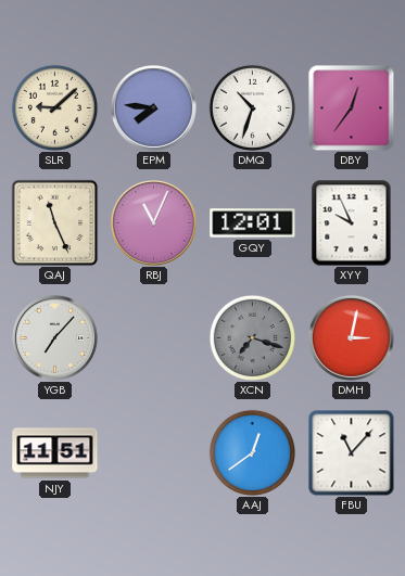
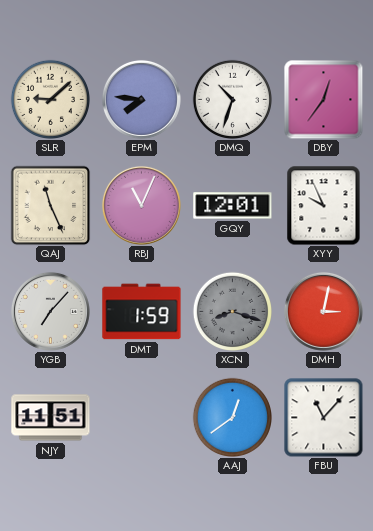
DMT: none -> 1:59
XCN: 7:18 -> 8:18
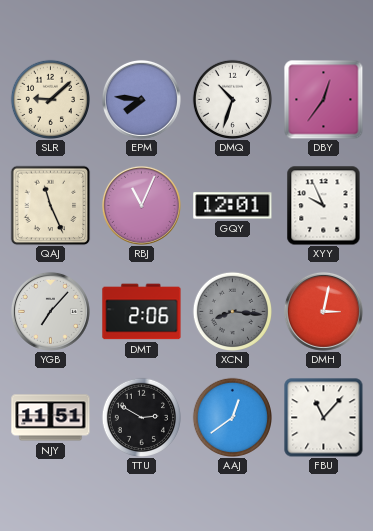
DMT: 1:59 -> 2:06
XCN: 8:18 -> 8:16
TTU: none -> 2:50
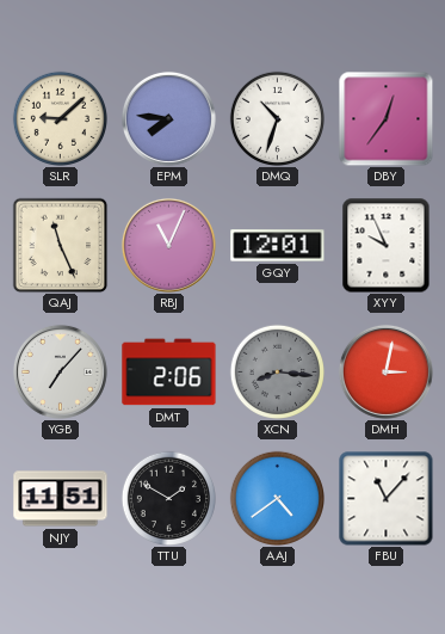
TTU: 2:50 -> 1:50
AAJ: 12:39 -> 4:39
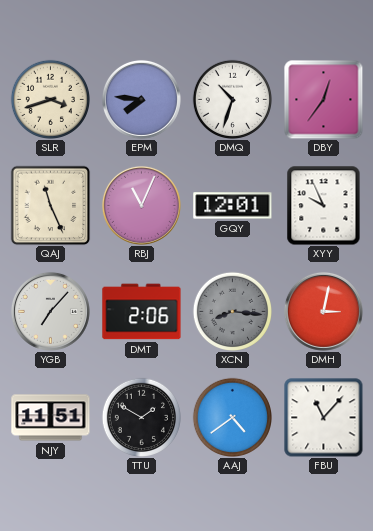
SLR: 9:08 -> 3:42
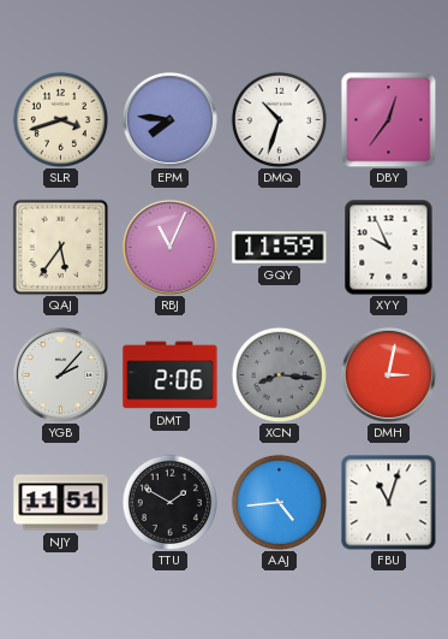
QAJ: 11:26 -> 5:36
GQY: 12:01 -> 11:59
YGB: 7:07 -> 2:07
AAJ: 4:39 -> 4:44
FBU: 11:07 -> 11:03
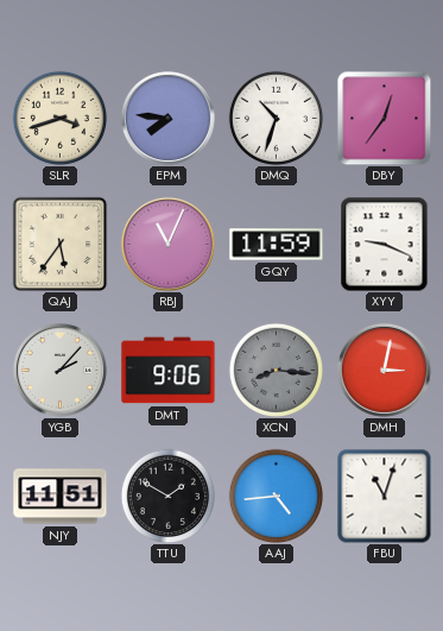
XYY: 9:56 -> 9:19
DMT: 2:06 -> 9:06
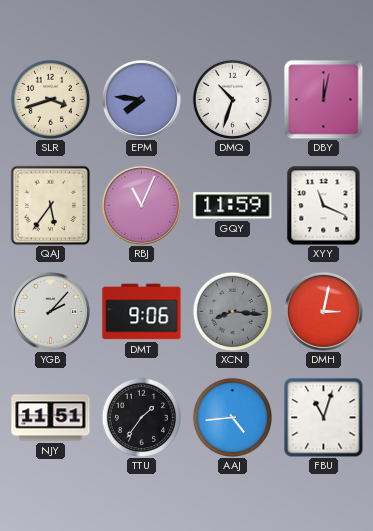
DBY: 12:36 -> 12:02
XYY: 9:19 -> 11:19
TTU: 1:50 -> 1:36
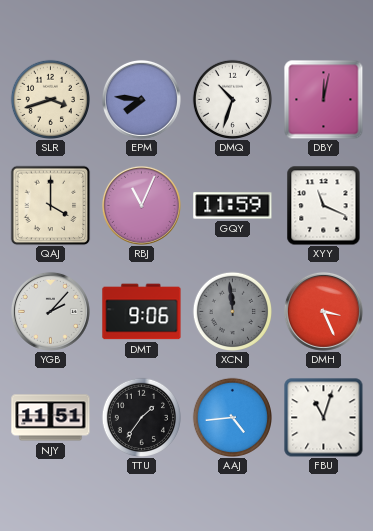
QAJ: 5:36 -> 4:00
XCN: 8:16 -> 11:59
DMH: 3:02 -> 3:26
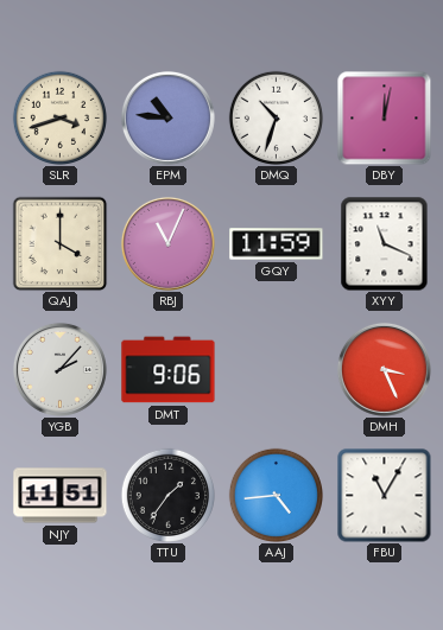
EPM: 7:46 -> 10:46
XCN: 11:59 -> none
FBU: 11:03 -> 11:05
